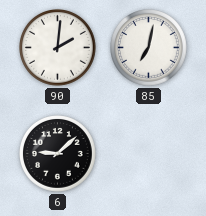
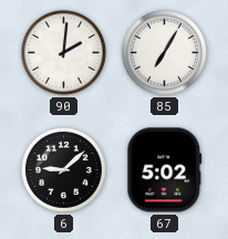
85: 7:02 -> 7:05
67: none -> 5:02
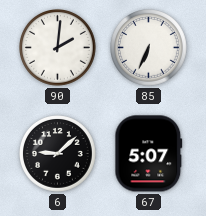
85: 7:05 -> 6:34
67: 5:02 -> 5:07
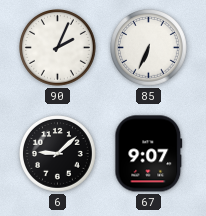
90: 2:01 -> 2:04
67: 5:07 -> 9:07
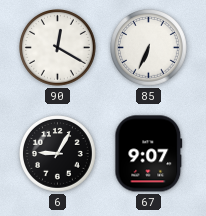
90: 2:04 -> 12:20
6: 9:08 -> 9:05
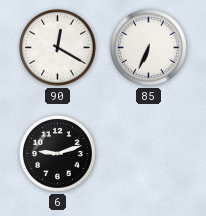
6: 9:05 -> 9:12
67: 9:07 -> none
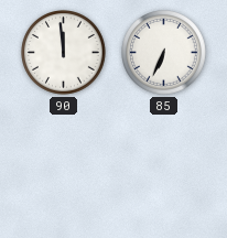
90: 12:20 -> 11:59
6: 9:12 -> none
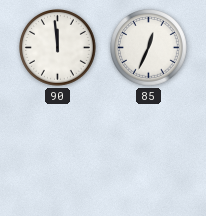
85: 6:34 -> 12:34
